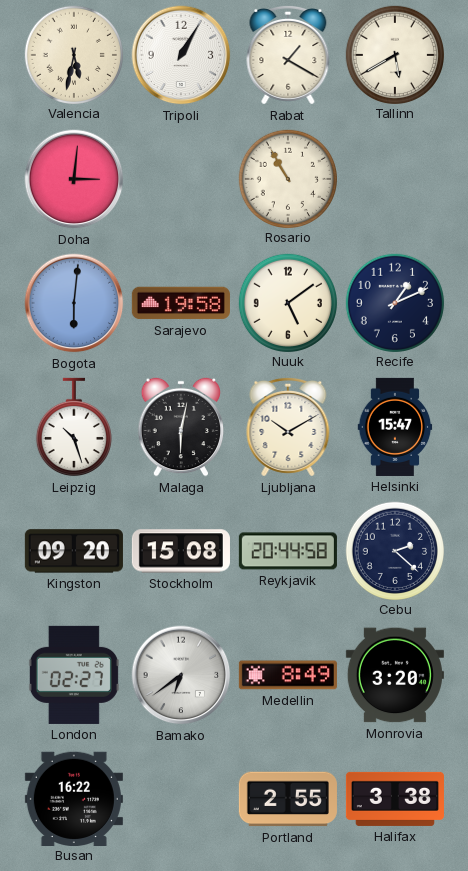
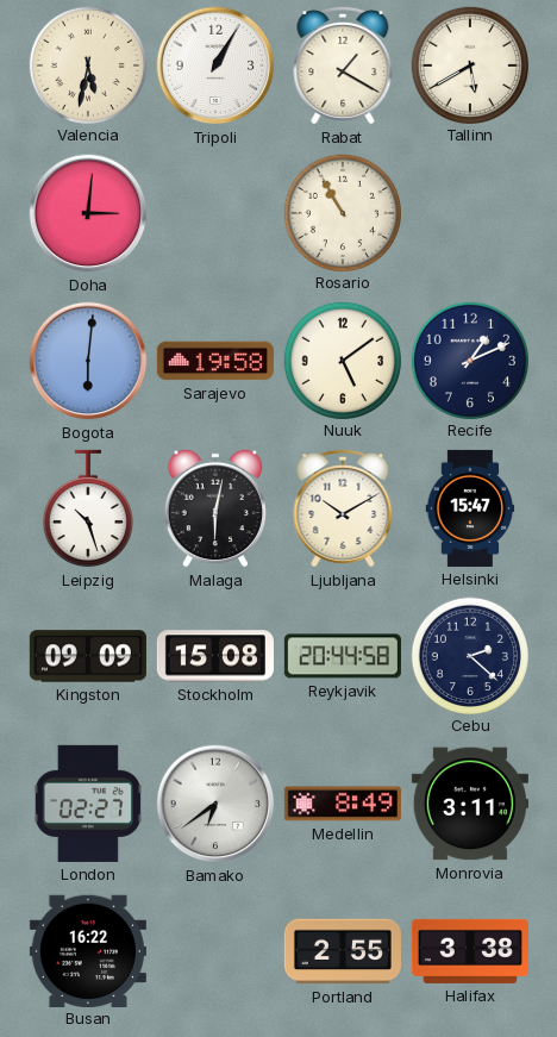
Kingston: 09:20 -> 09:09
Monrovia: 3:20 -> 3:11
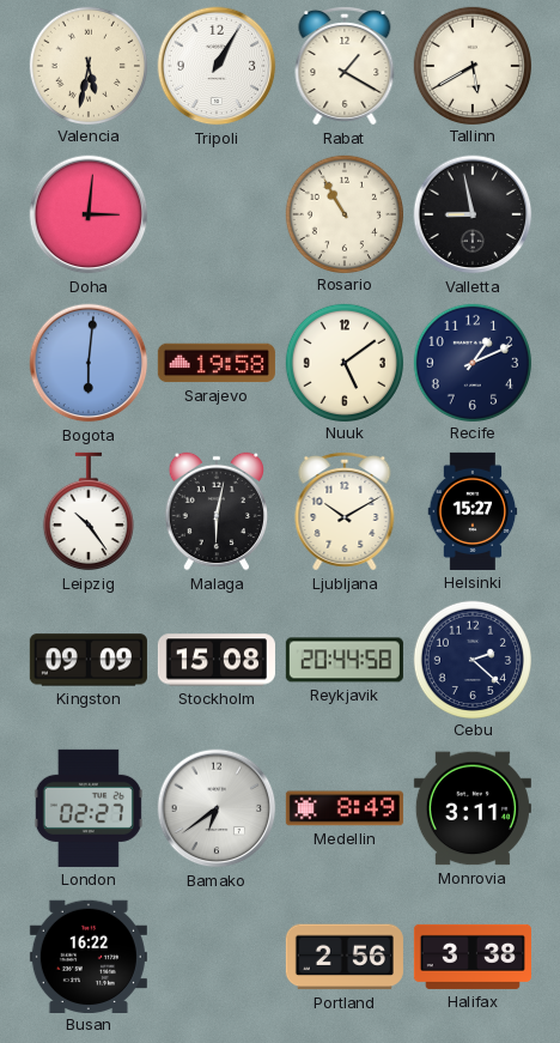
Valletta: none -> 8:58
Leipzig: 10:27 -> 10:24
Helsinki: 15:47 -> 15:27
Portland: 2:55 -> 2:56
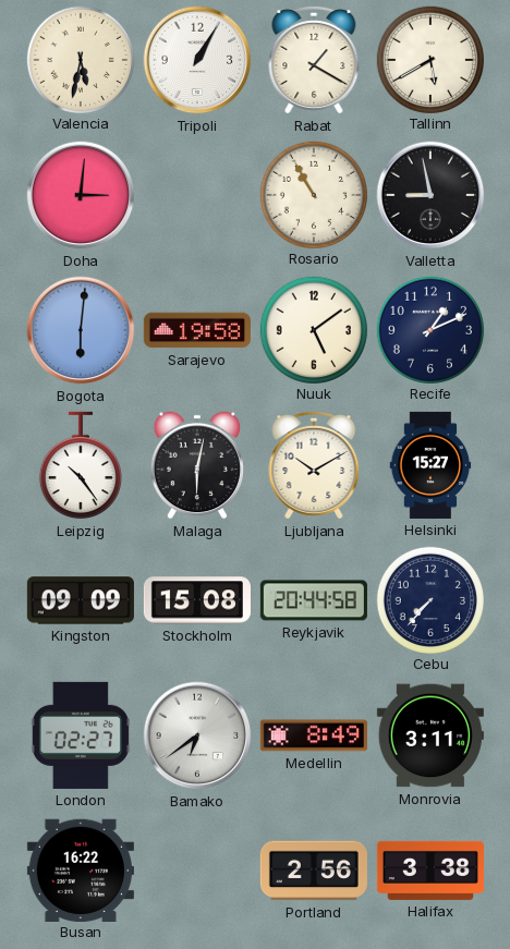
Cebu: 2:22 -> 7:37
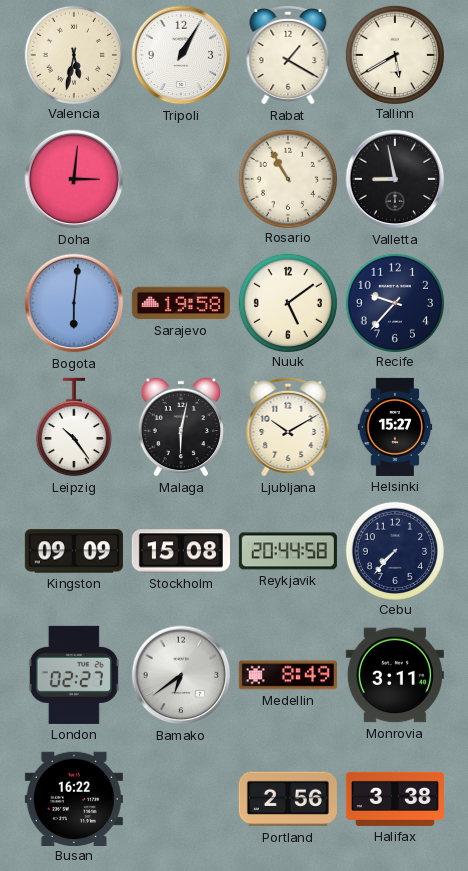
Recife: 1:11 -> 9:37
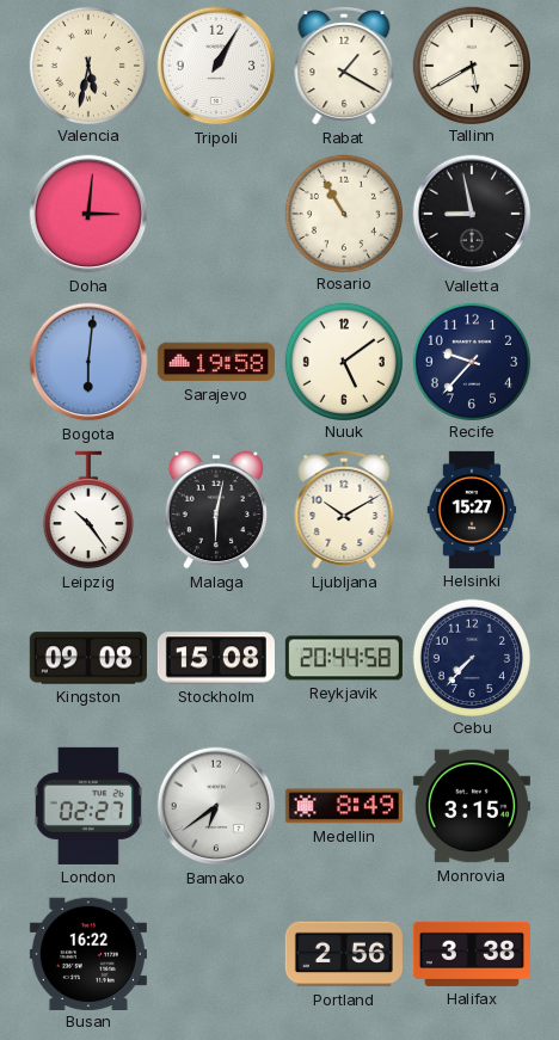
Kingston: 09:09 -> 09:08
Monrovia: 3:11 -> 3:15
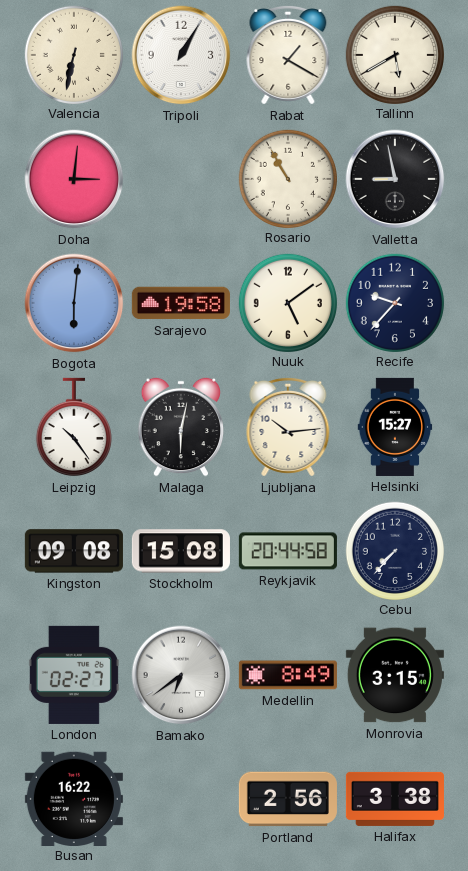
Valencia: 5:32 -> 6:32
Ljubljana: 10:10 -> 10:14
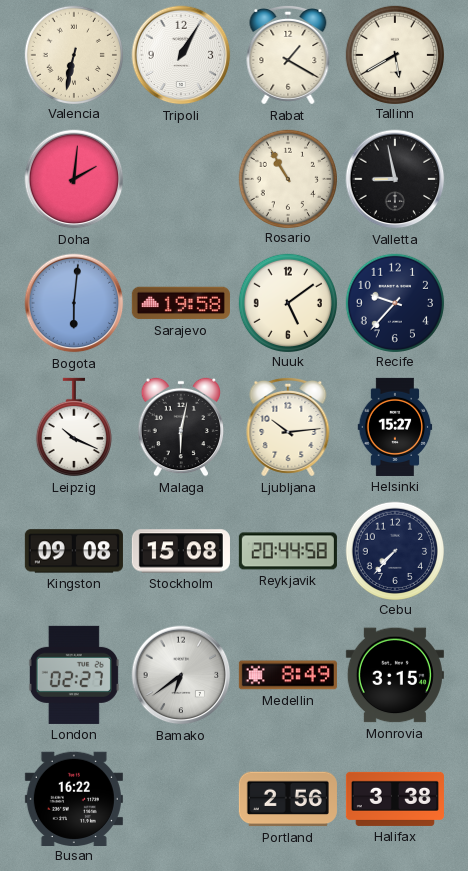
Doha: 3:01 -> 2:01
Leipzig: 10:24 -> 10:19
